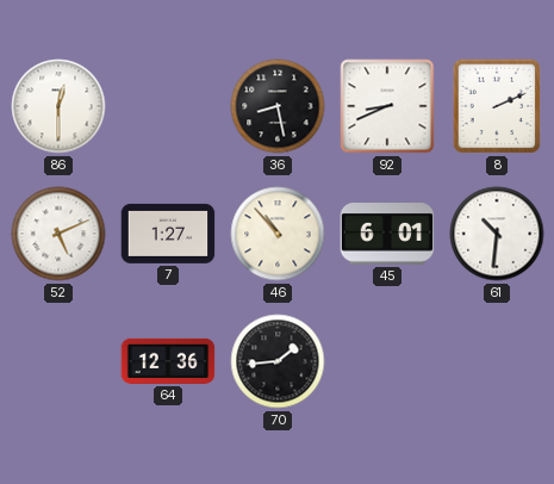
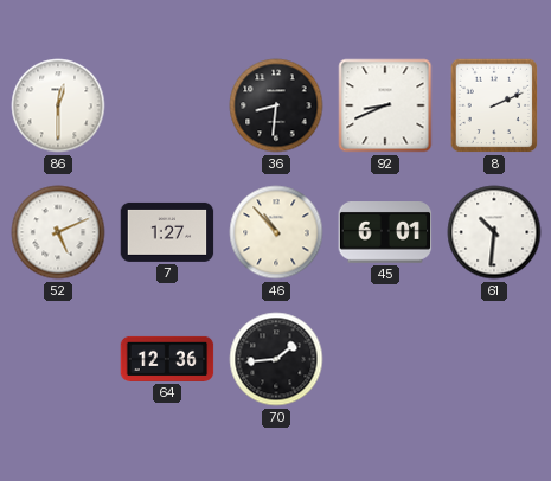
36: 8:28 -> 8:31
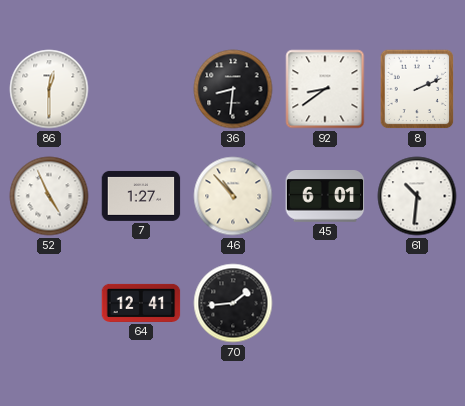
92: 8:41 -> 8:39
52: 5:11 -> 4:56
64: 12:36 -> 12:41
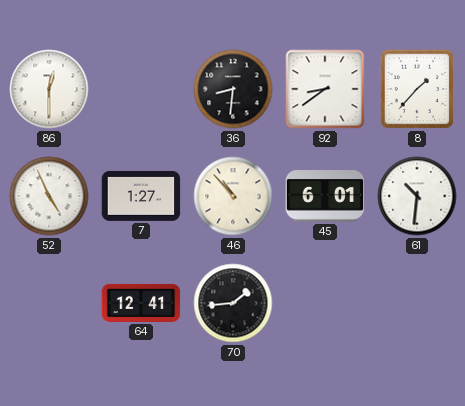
8: 2:11 -> 1:37
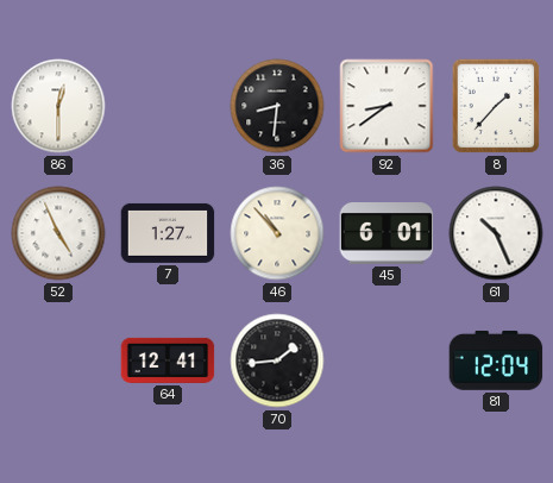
61: 10:31 -> 10:26
81: none -> 12:04
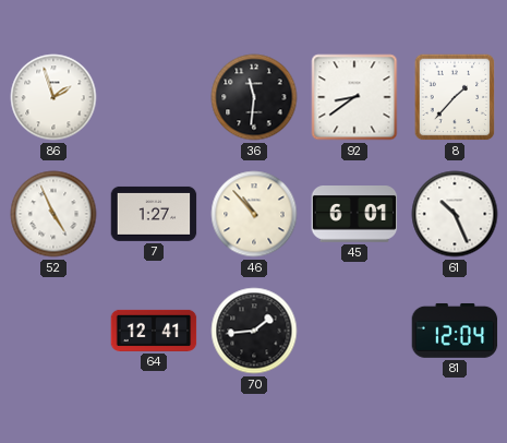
86: 12:30 -> 1:57
36: 8:31 -> 11:31
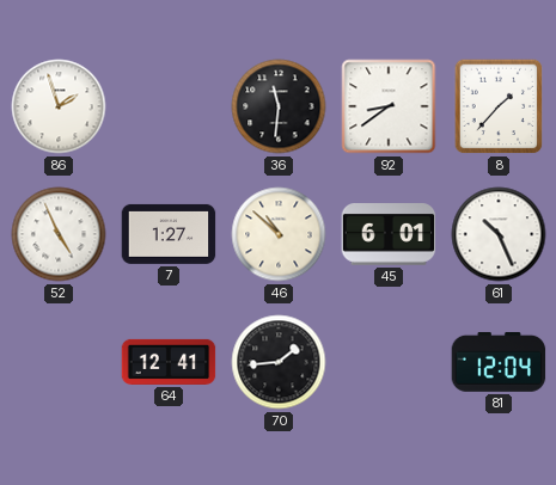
46: 10:53 -> 10:52
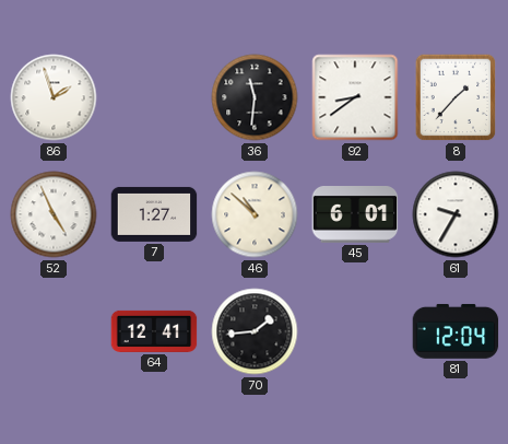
61: 10:26 -> 9:35
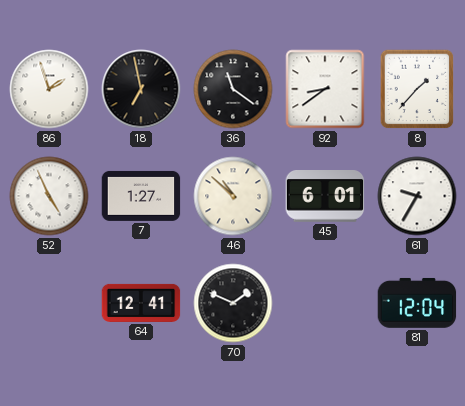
18: none -> 6:58
36: 11:31 -> 11:21
70: 1:44 -> 1:49
